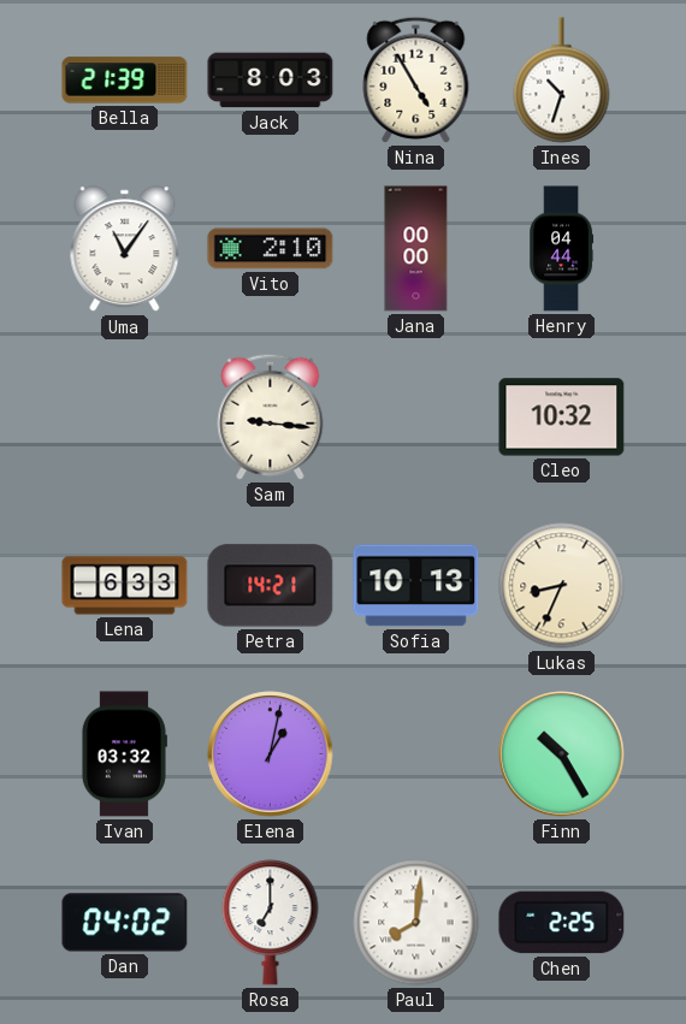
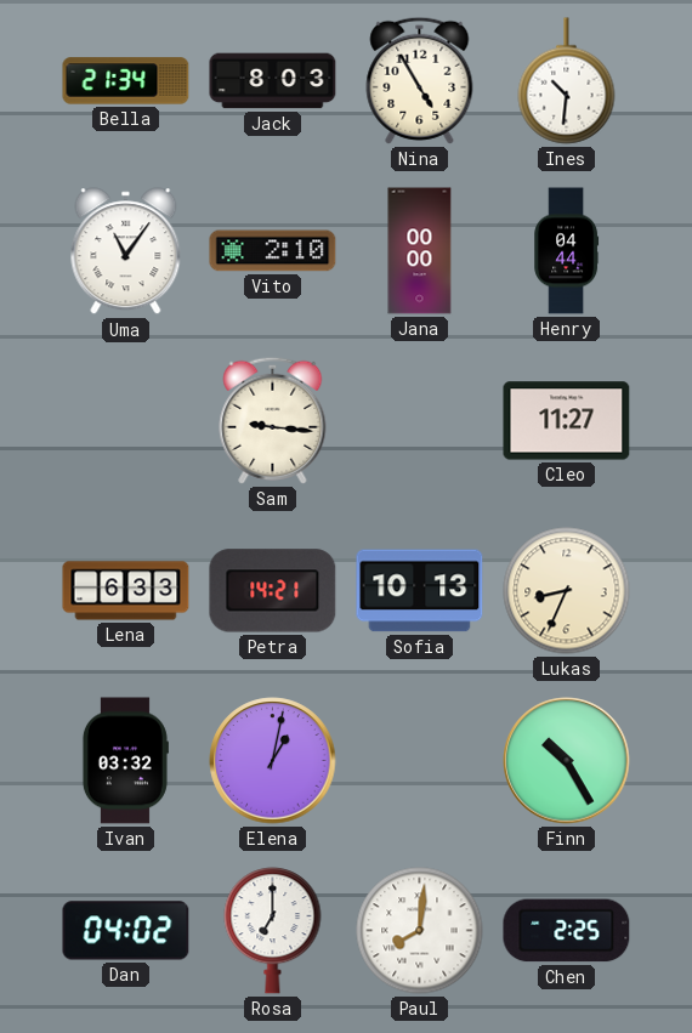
Bella: 21:39 -> 21:34
Ines: 10:33 -> 10:31
Cleo: 10:32 -> 11:27
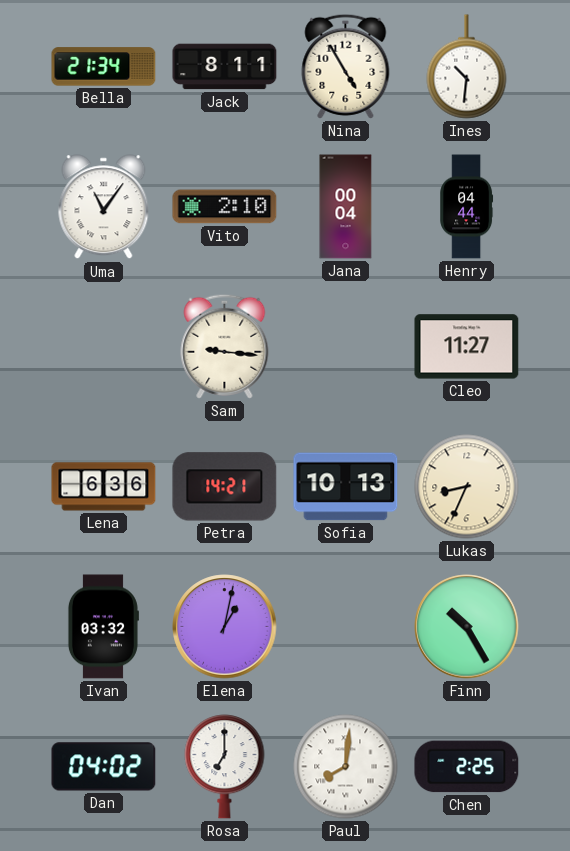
Jack: 8:03 -> 8:11
Jana: 00:00 -> 00:04
Lena: 6:33 -> 6:36
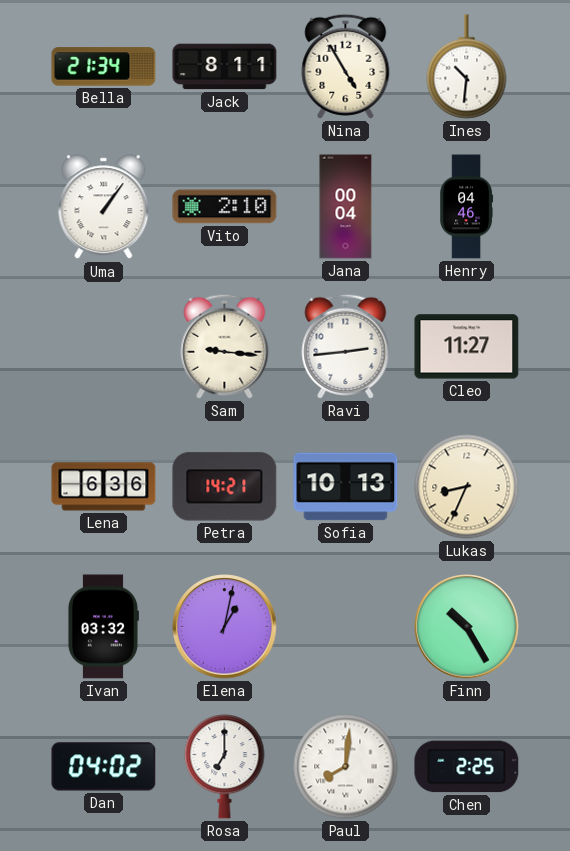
Uma: 11:06 -> 1:06
Henry: 04:44 -> 04:46
Ravi: none -> 2:44
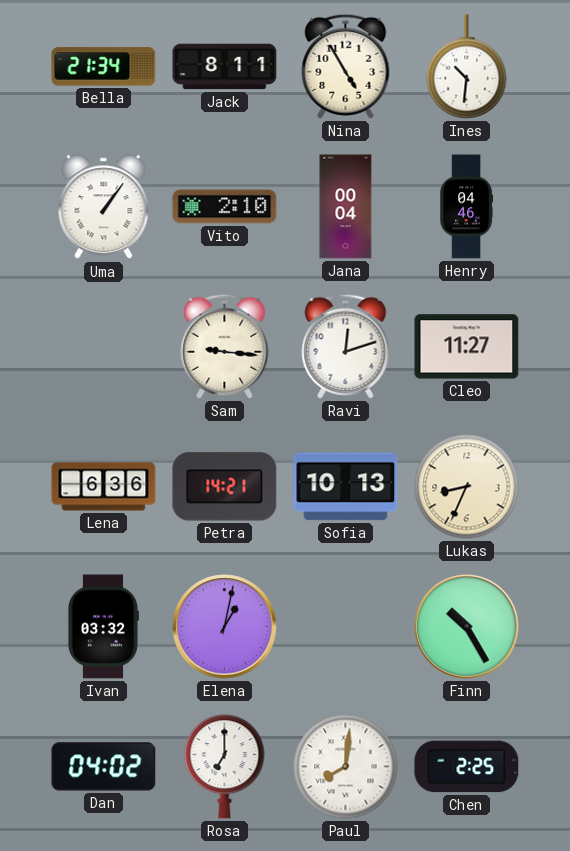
Ravi: 2:44 -> 12:12
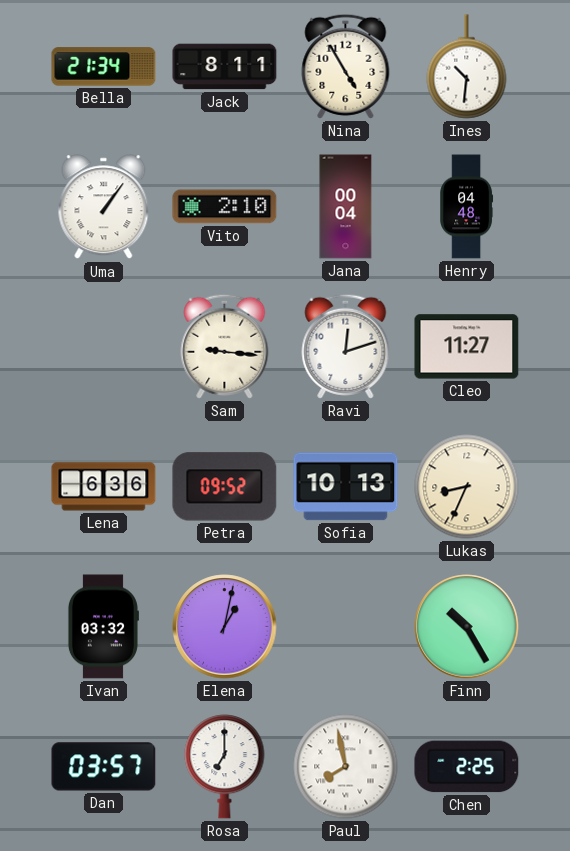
Henry: 04:46 -> 04:48
Petra: 14:21 -> 09:52
Dan: 04:02 -> 03:57
Paul: 8:01 -> 7:58
